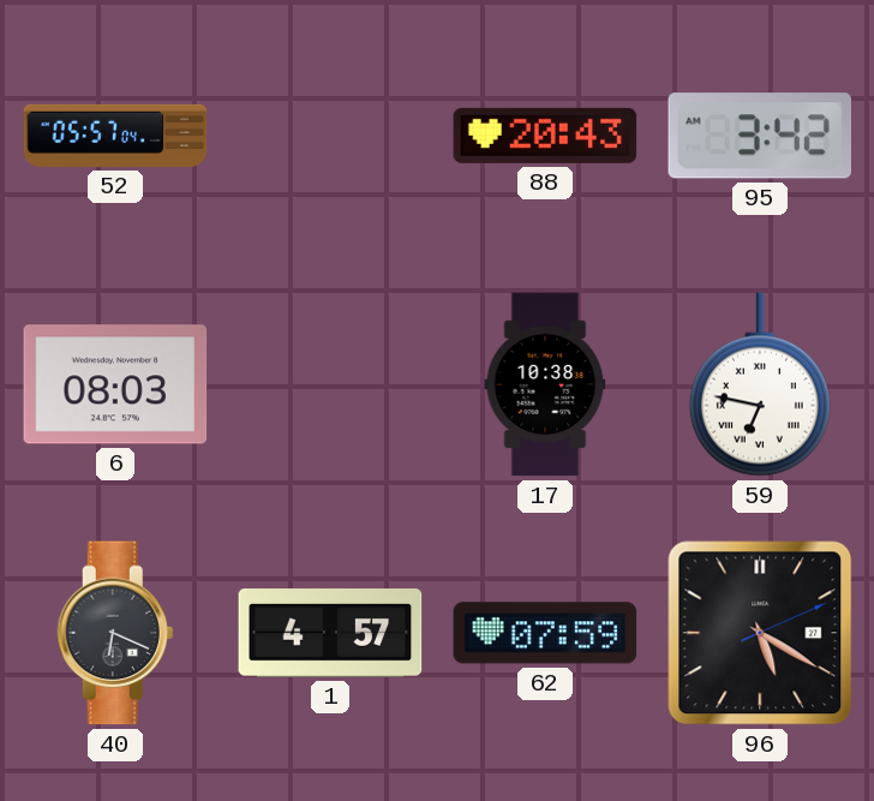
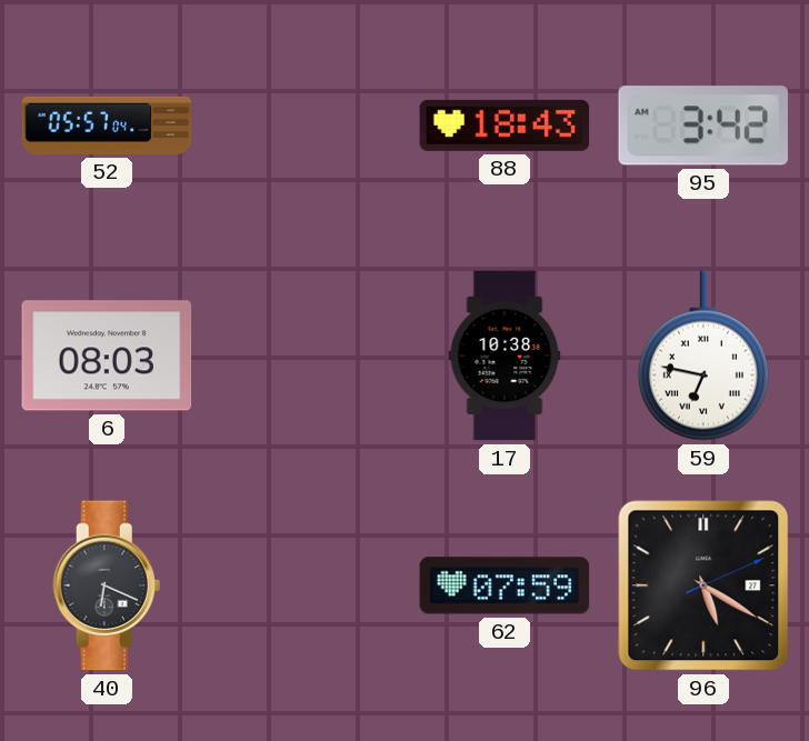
88: 20:43 -> 18:43
1: 4:57 -> none
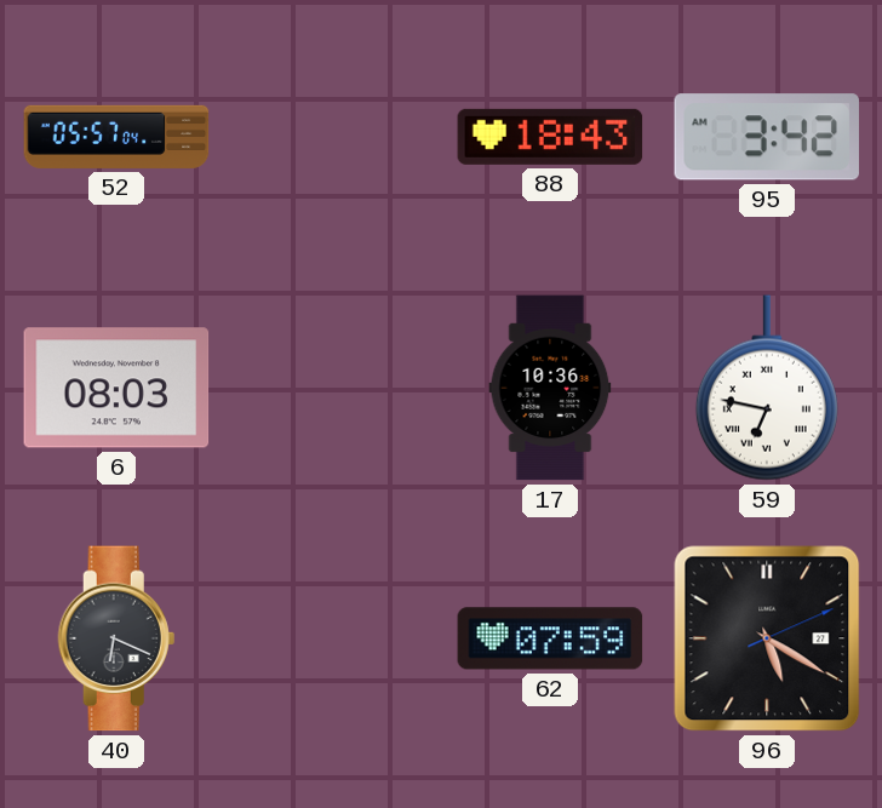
17: 10:38 -> 10:36
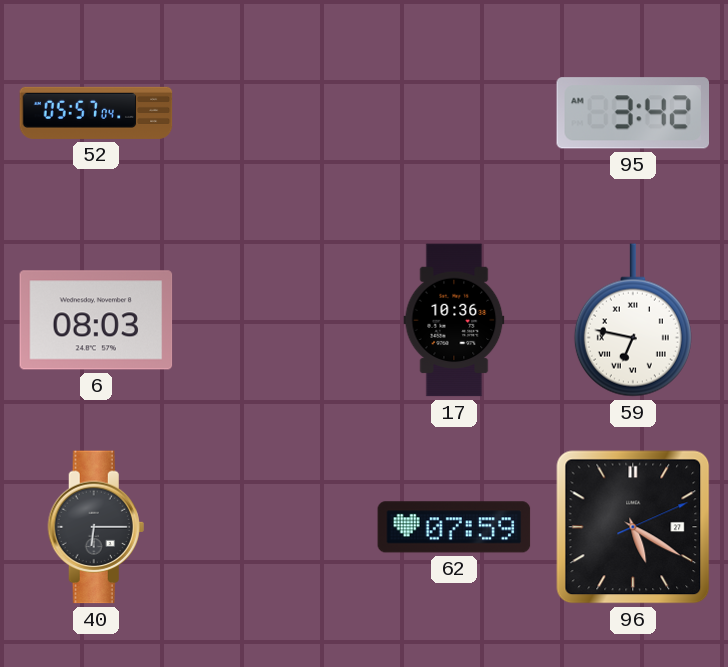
88: 18:43 -> none
40: 6:19 -> 6:15
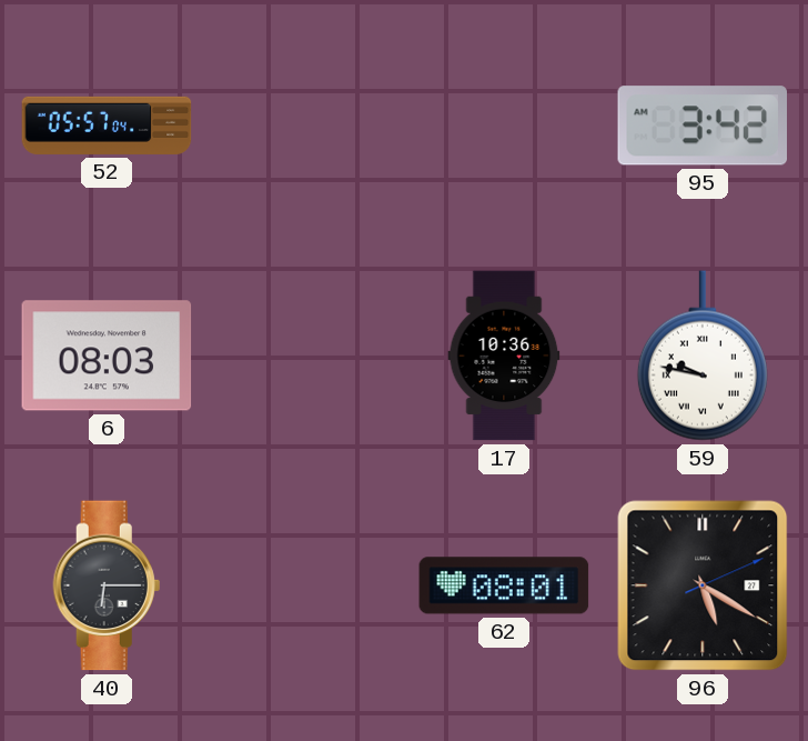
59: 6:47 -> 9:47
62: 07:59 -> 08:01
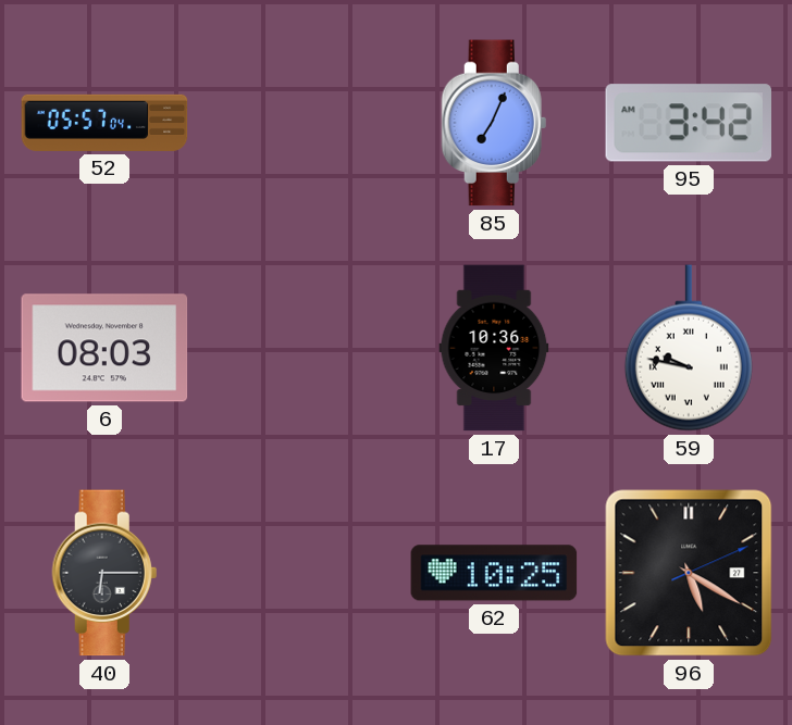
85: none -> 7:04
62: 08:01 -> 10:25
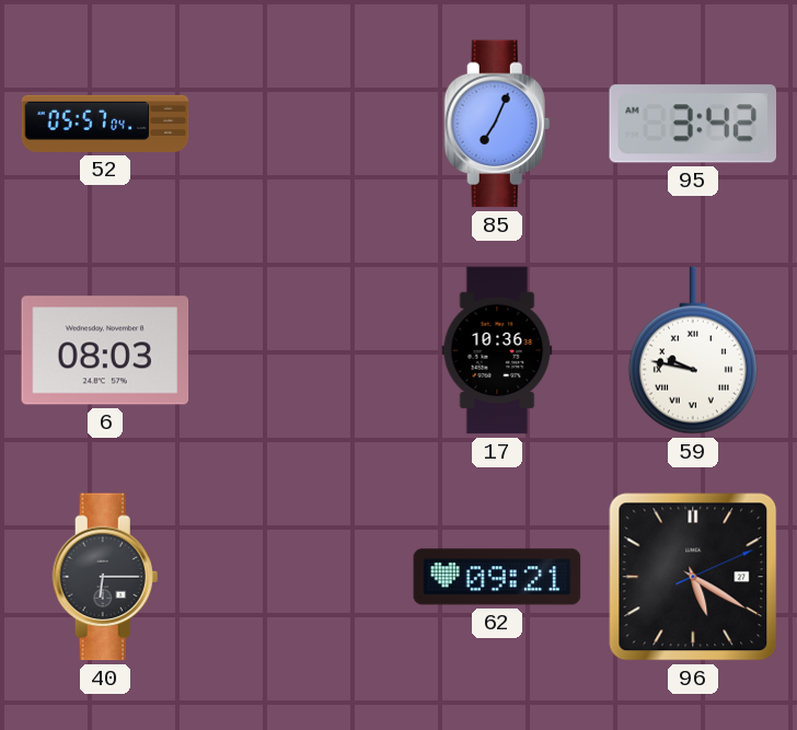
62: 10:25 -> 09:21
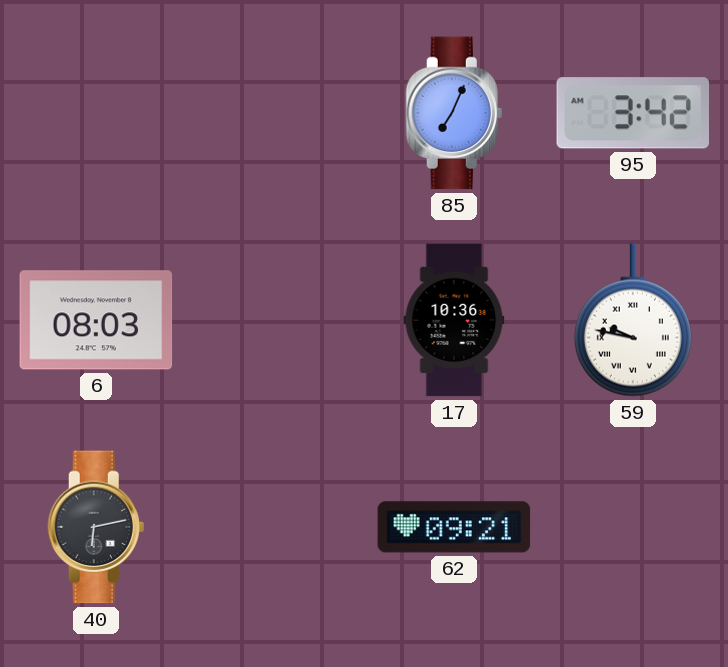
52: 05:57 -> none
40: 6:15 -> 6:13
96: 5:20 -> none
